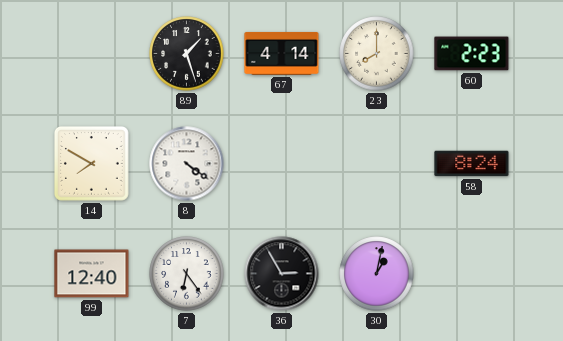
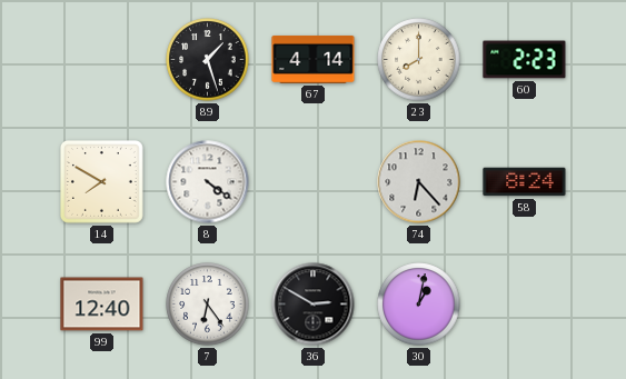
74: none -> 6:23
36: 2:55 -> 2:50
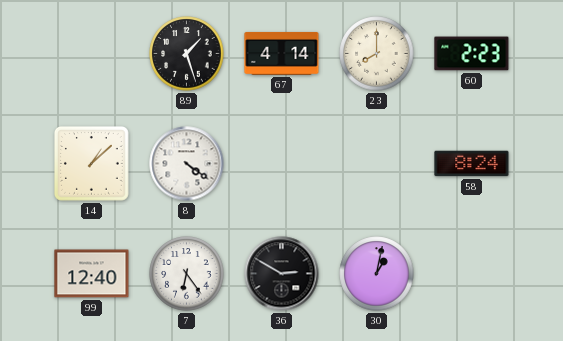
14: 7:50 -> 1:08
74: 6:23 -> none
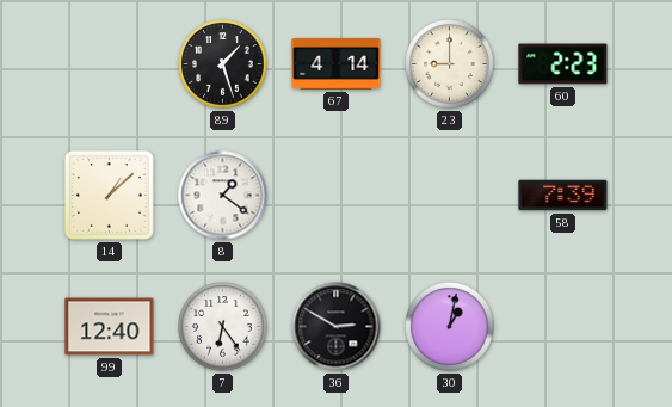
23: 8:00 -> 9:00
8: 4:21 -> 1:21
58: 8:24 -> 7:39
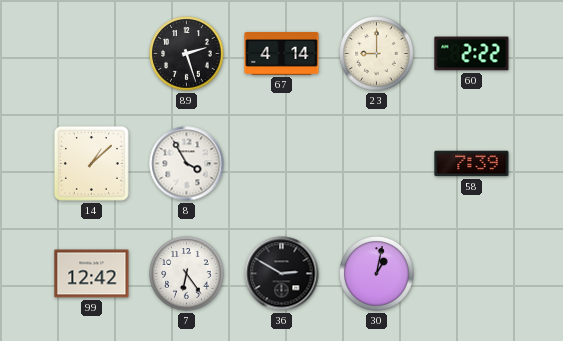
89: 1:27 -> 2:27
60: 2:23 -> 2:22
8: 1:21 -> 3:55
99: 12:40 -> 12:42
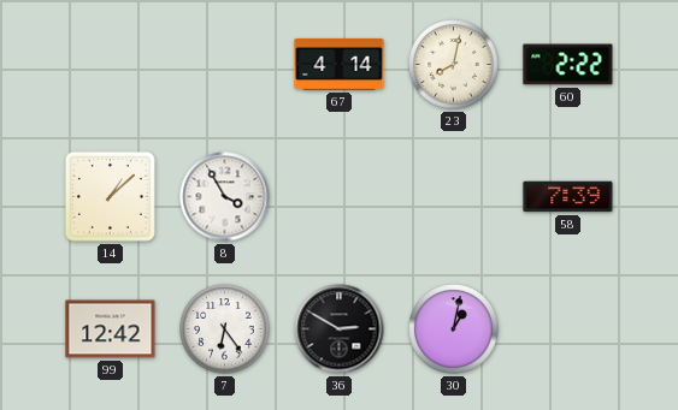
89: 2:27 -> none
23: 9:00 -> 8:02
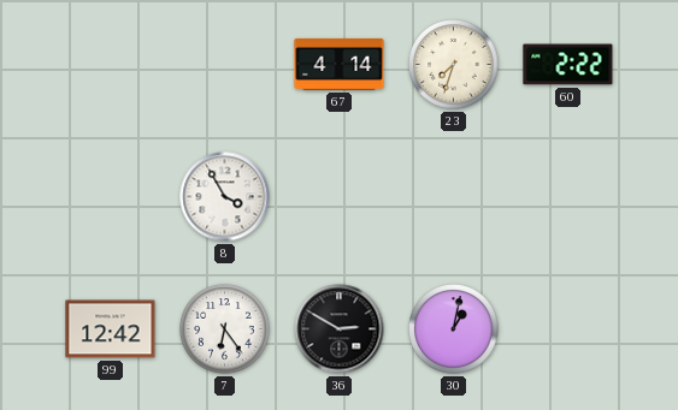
23: 8:02 -> 7:33
14: 1:08 -> none
58: 7:39 -> none
